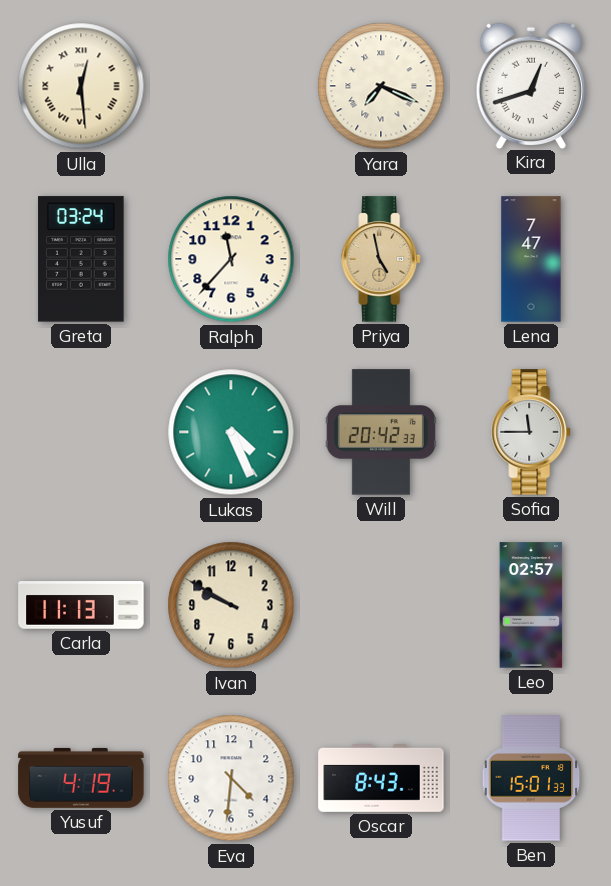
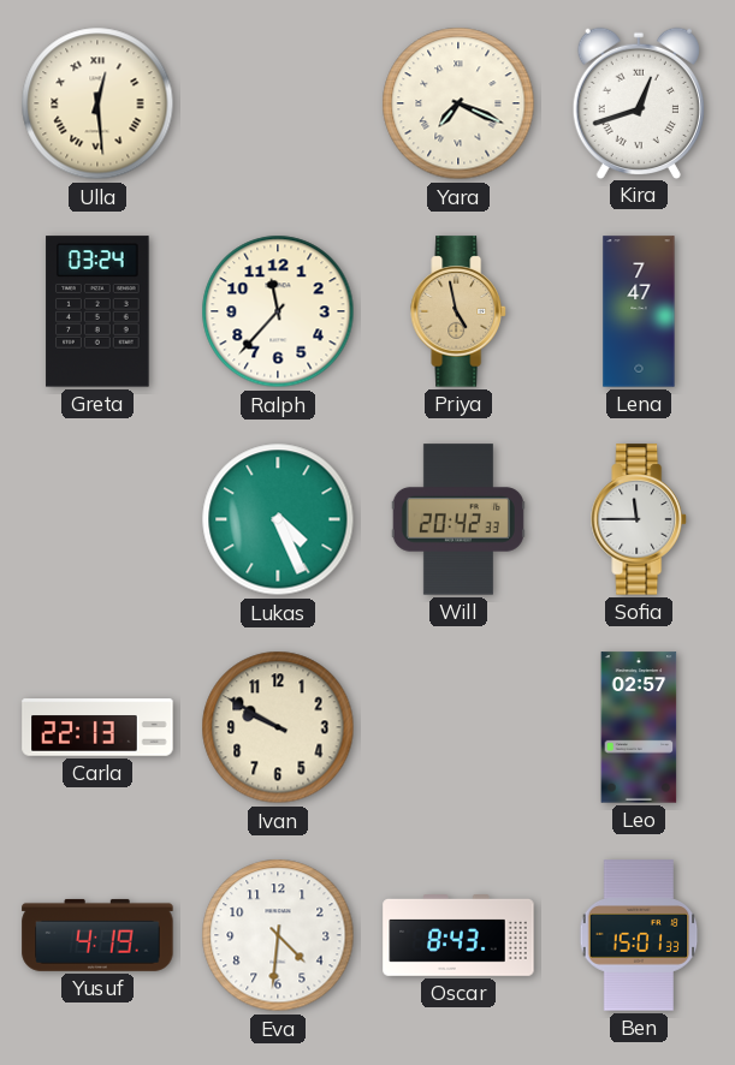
Carla: 11:13 -> 22:13
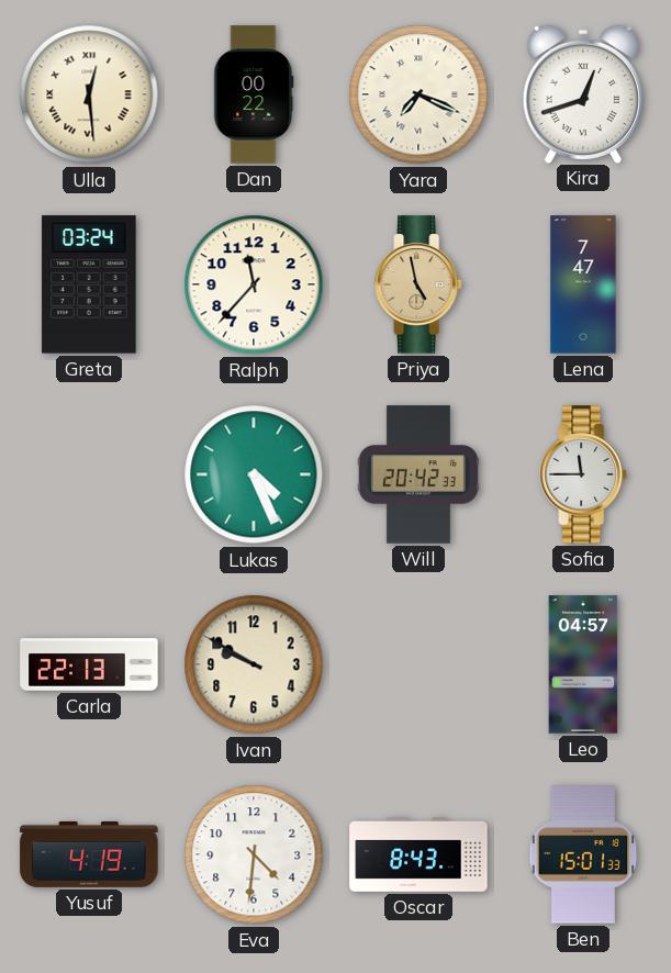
Dan: none -> 00:22
Leo: 02:57 -> 04:57
